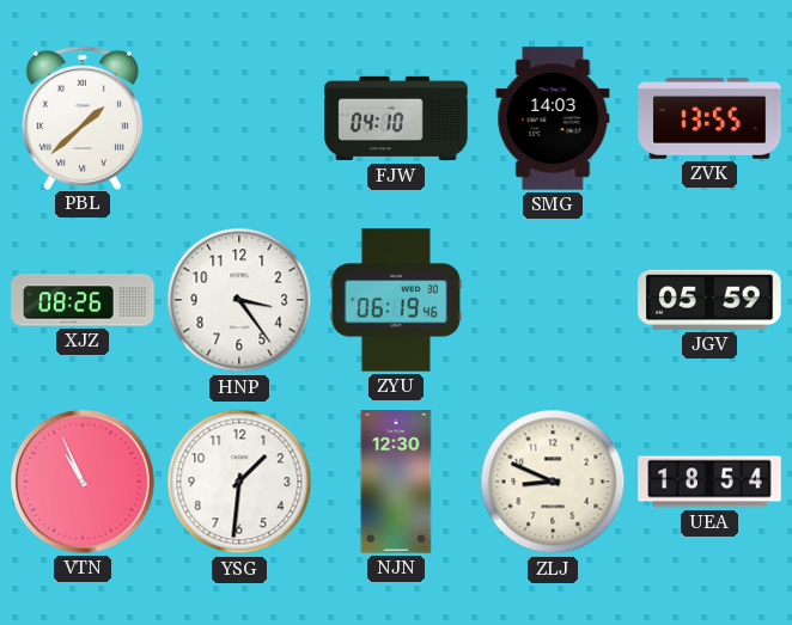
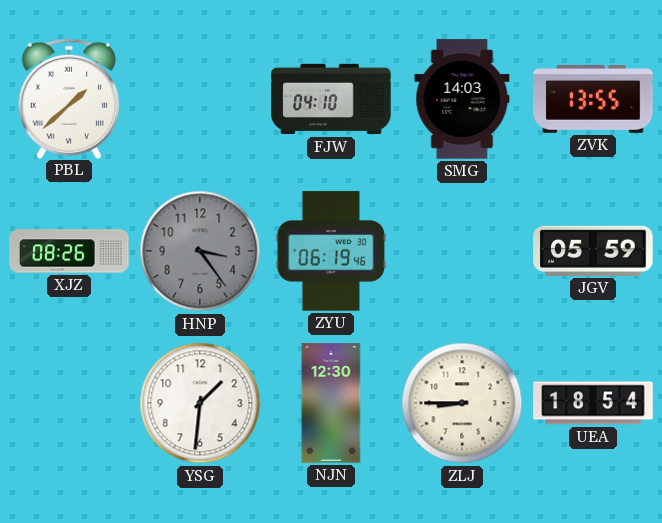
HNP dial: white -> grey
VTN: 10:56 -> none
ZLJ: 8:49 -> 8:45
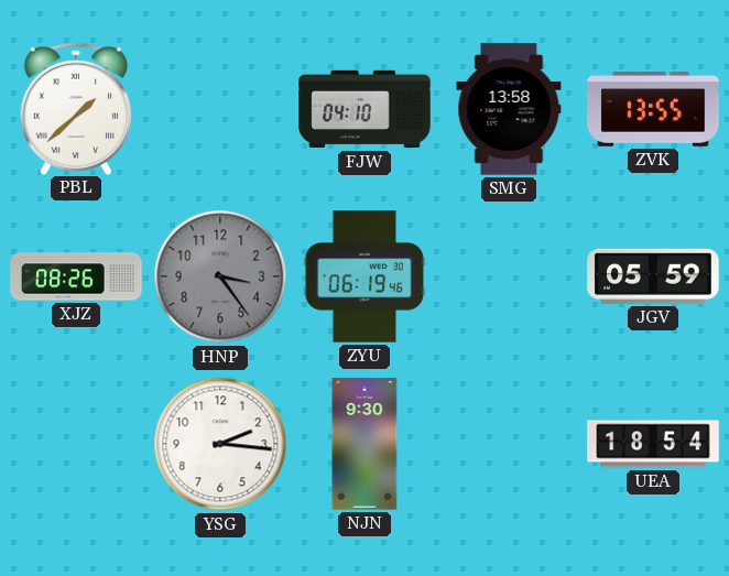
SMG: 14:03 -> 13:58
YSG: 1:31 -> 2:16
NJN: 12:30 -> 9:30
ZLJ: 8:45 -> none
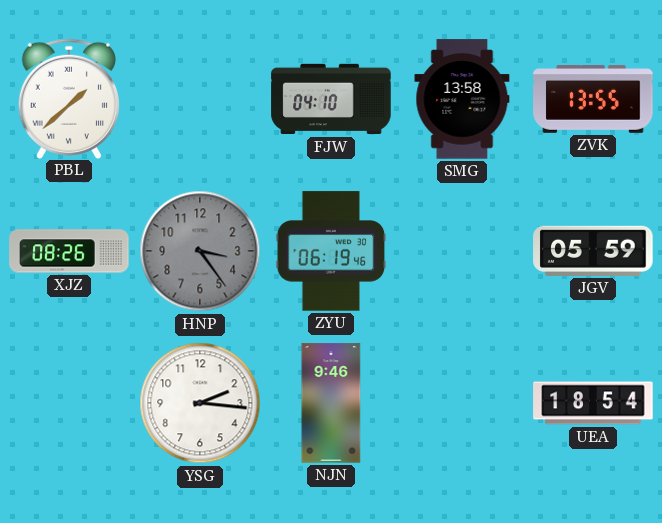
NJN: 9:30 -> 9:46
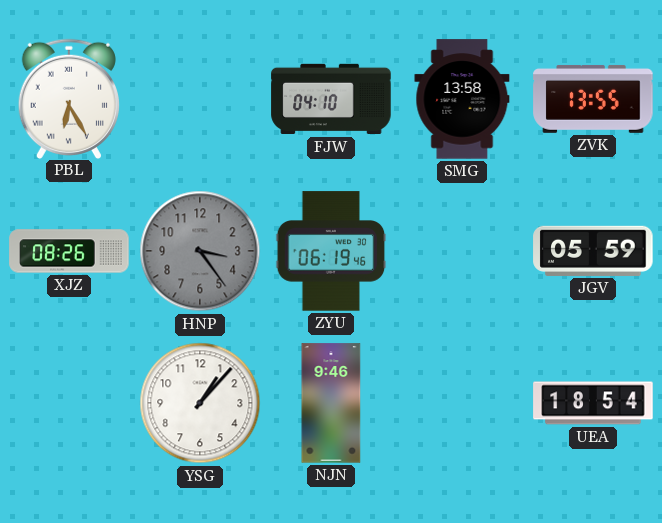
PBL: 1:38 -> 6:25
YSG: 2:16 -> 1:07
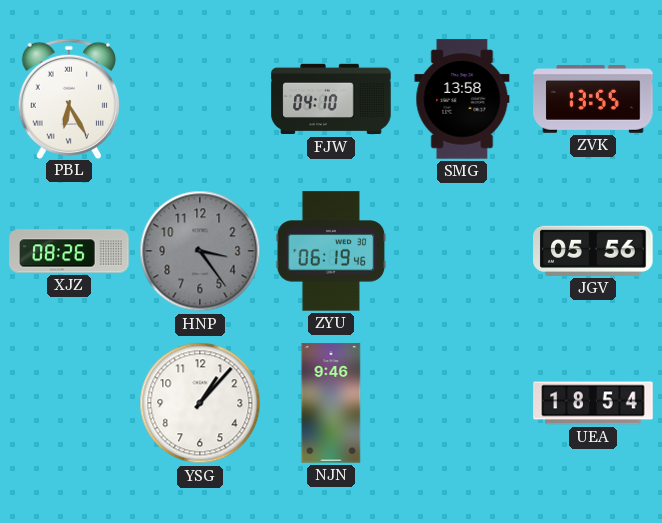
JGV: 05:59 -> 05:56
